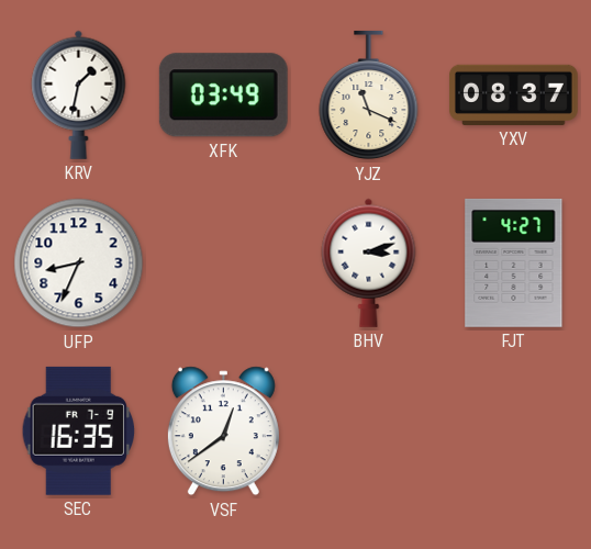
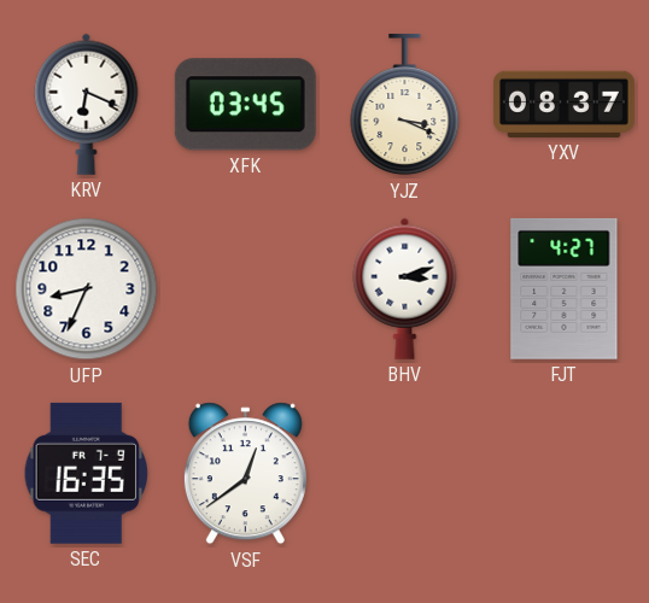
KRV: 1:32 -> 6:19
XFK: 03:49 -> 03:45
YJZ: 11:19 -> 3:19
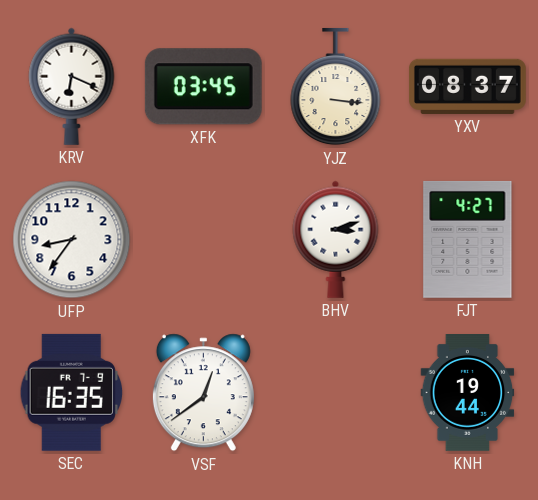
YJZ: 3:19 -> 3:16
UFP: 8:34 -> 8:36
KNH: none -> 19:44
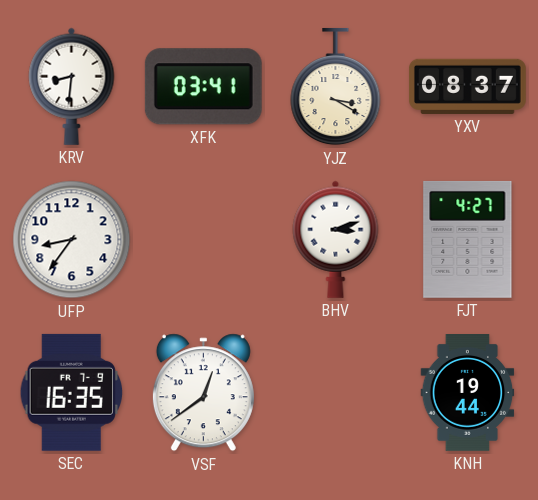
KRV: 6:19 -> 8:31
XFK: 03:45 -> 03:41
YJZ: 3:16 -> 3:20
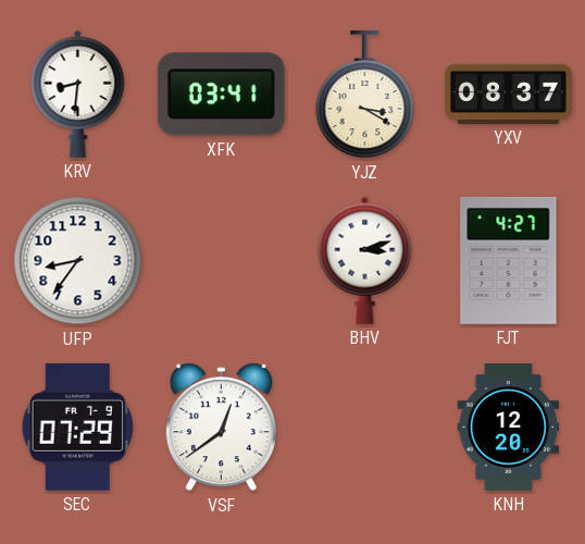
SEC: 16:35 -> 07:29
KNH: 19:44 -> 12:20
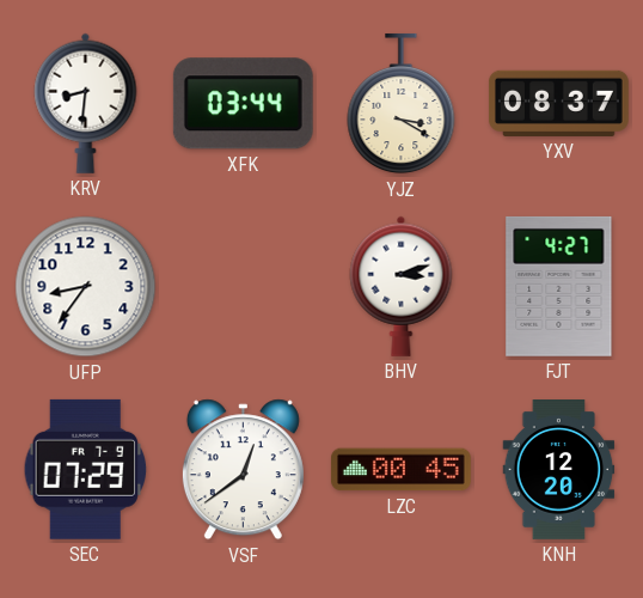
XFK: 03:41 -> 03:44
LZC: none -> 00:45
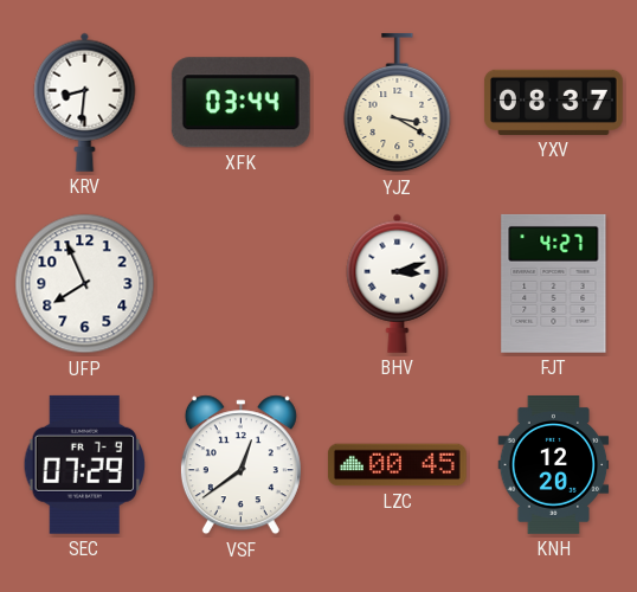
UFP: 8:36 -> 7:56
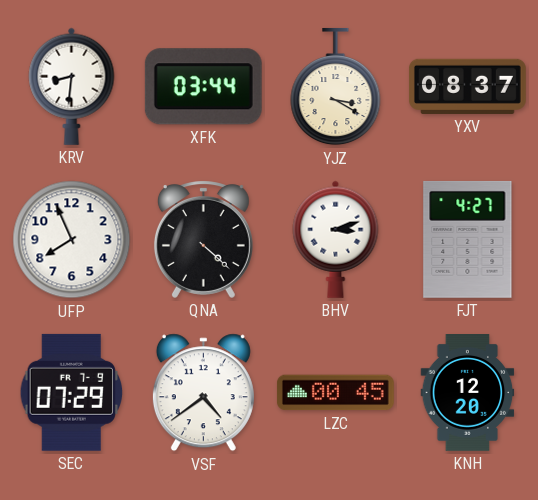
QNA: none -> 4:22
VSF: 12:39 -> 4:39
